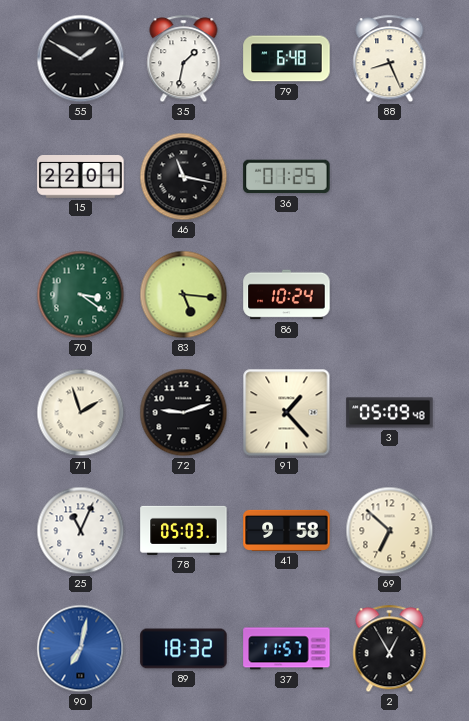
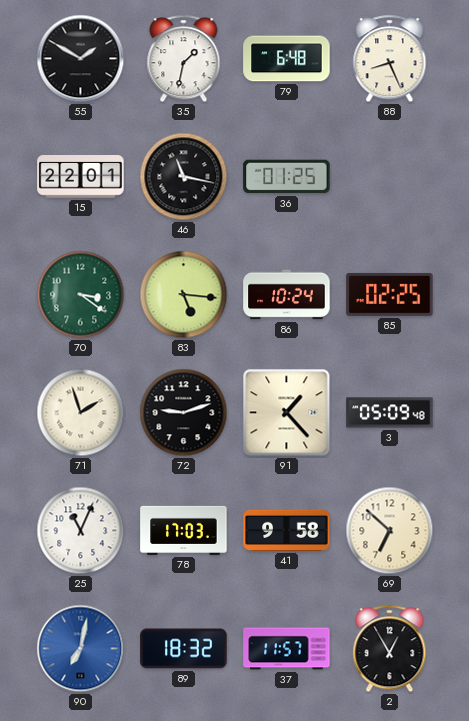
85: none -> 02:25
78: 05:03 -> 17:03
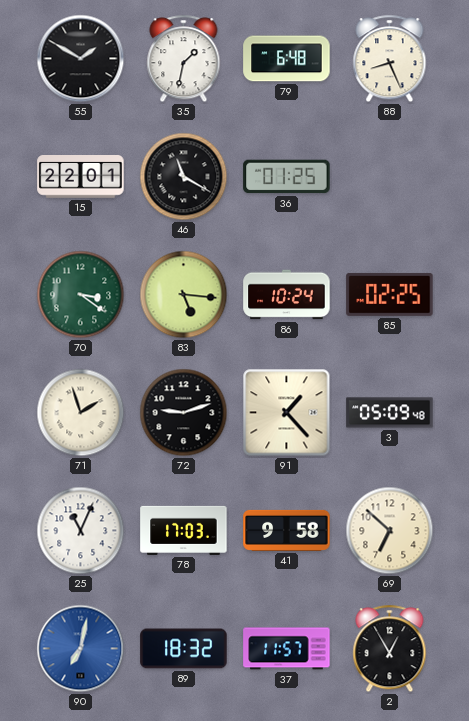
46: 11:17 -> 11:20
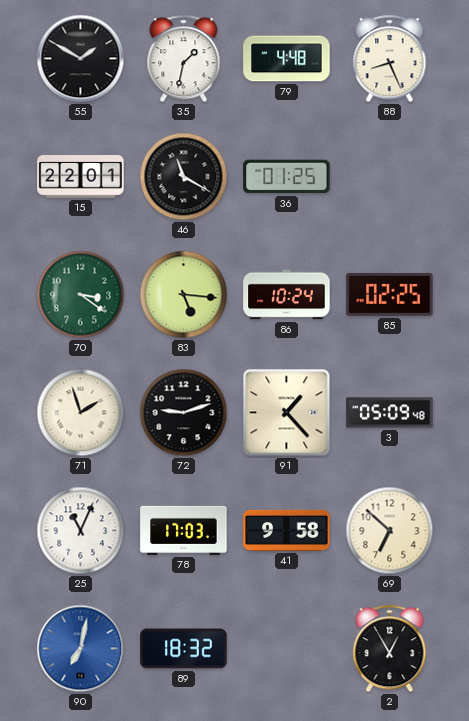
79: 6:48 -> 4:48
37: 11:57 -> none
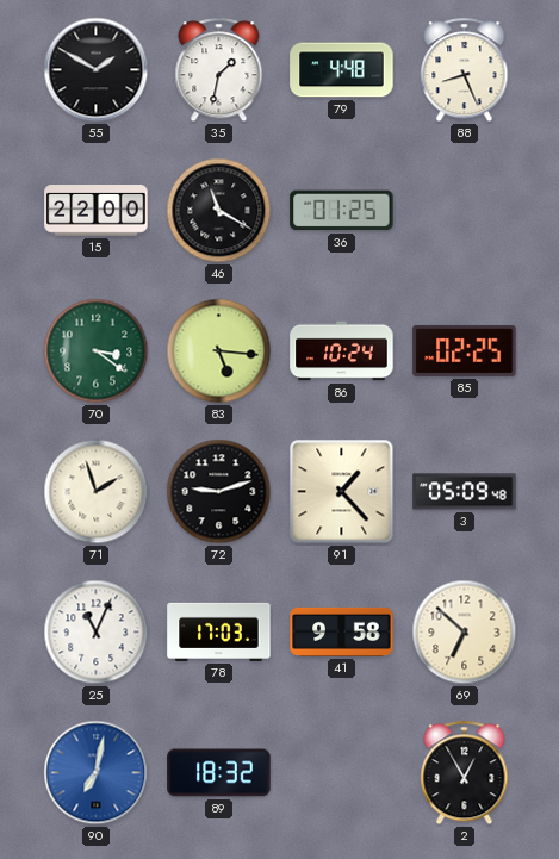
15: 22:01 -> 22:00
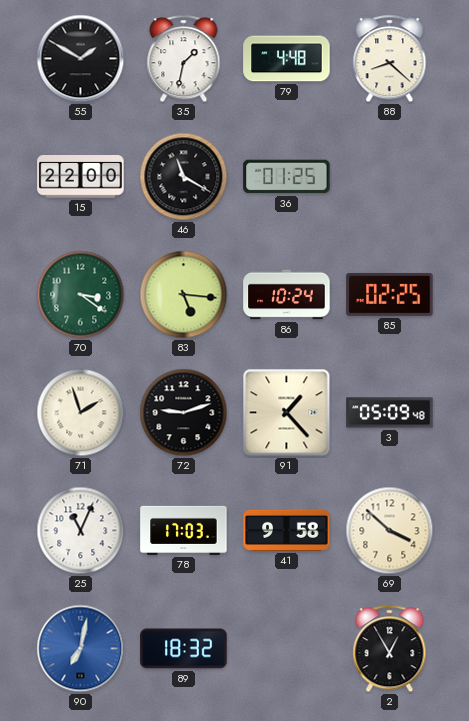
88: 8:26 -> 8:22
69: 6:52 -> 3:52
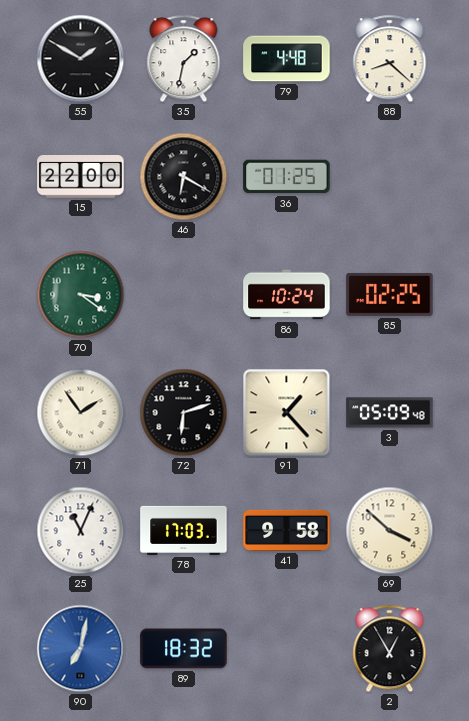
46: 11:20 -> 6:20
83: 5:16 -> none
71: 1:57 -> 1:54
72: 9:12 -> 6:12
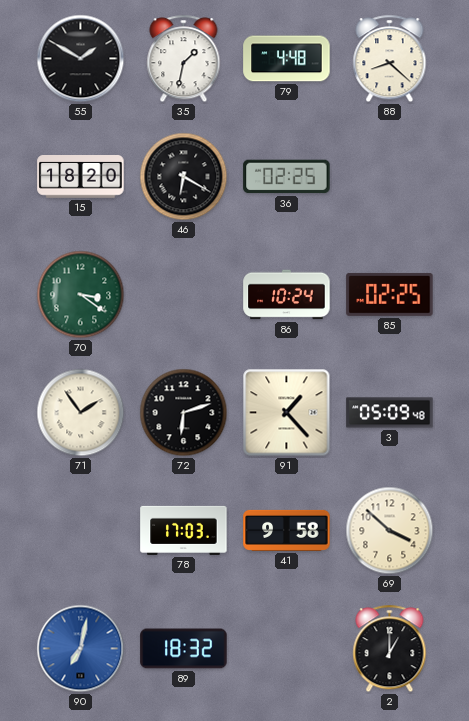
15: 22:00 -> 18:20
36: 01:25 -> 02:25
25: 11:04 -> none
2: 12:55 -> 1:00
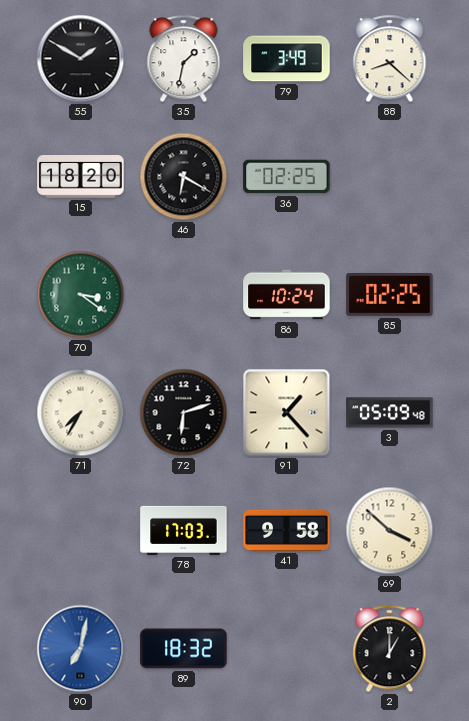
79: 4:48 -> 3:49
71: 1:54 -> 7:35
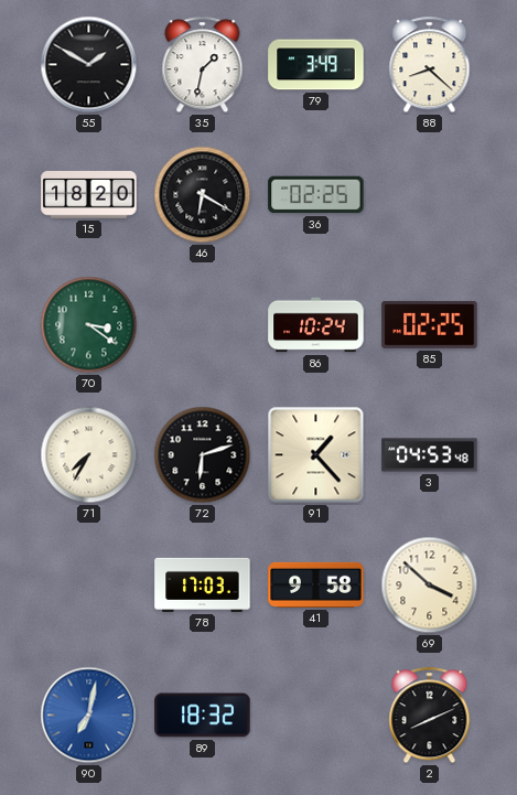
3: 05:09 -> 04:53
2: 1:00 -> 8:11
